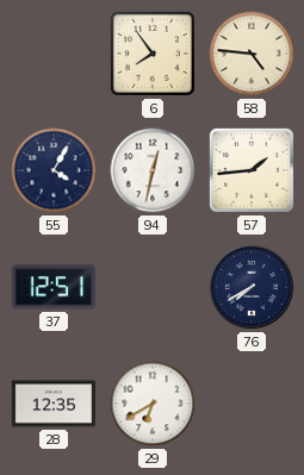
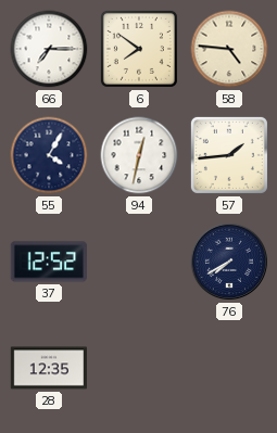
66: none -> 7:15
6: 7:54 -> 7:51
37: 12:51 -> 12:52
29: 6:40 -> none
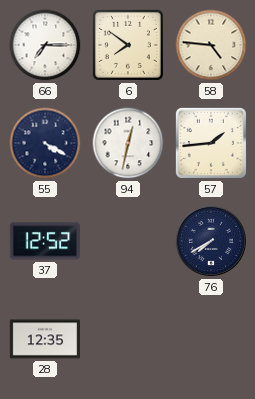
55: 4:05 -> 4:20
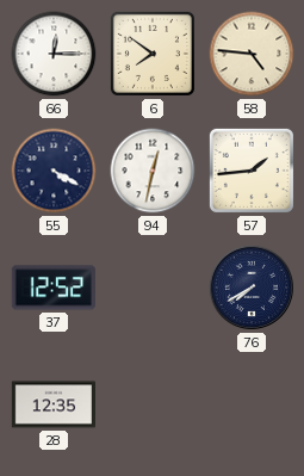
66: 7:15 -> 12:15
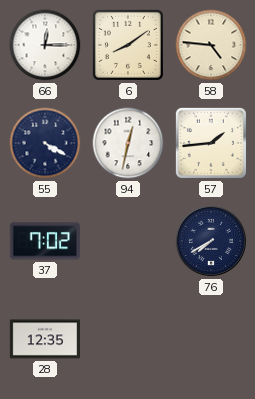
6: 7:51 -> 8:09
37: 12:52 -> 7:02
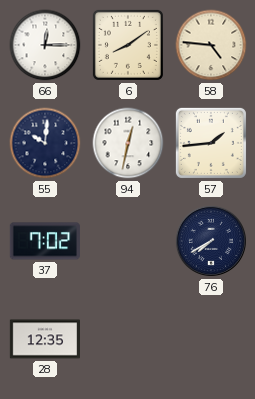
55: 4:20 -> 10:01
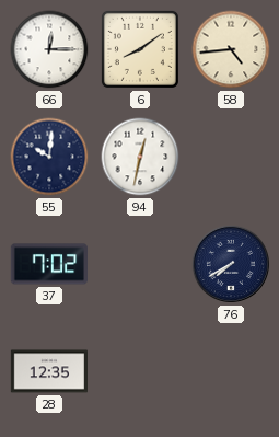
58: 4:46 -> 4:44
57: 1:44 -> none
